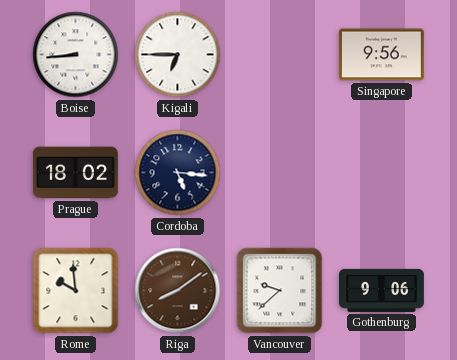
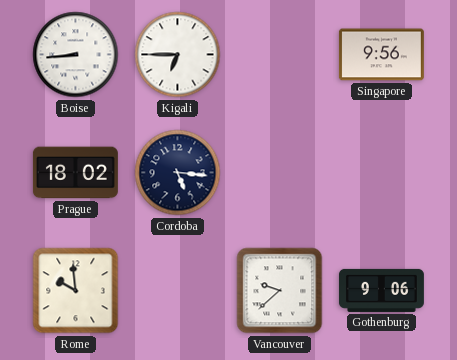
Riga: 8:09 -> none
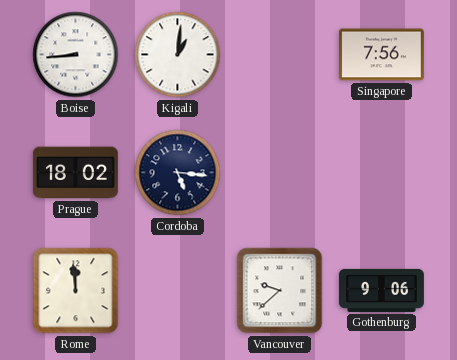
Kigali: 6:45 -> 1:01
Singapore: 9:56 -> 7:56
Rome: 9:59 -> 11:59
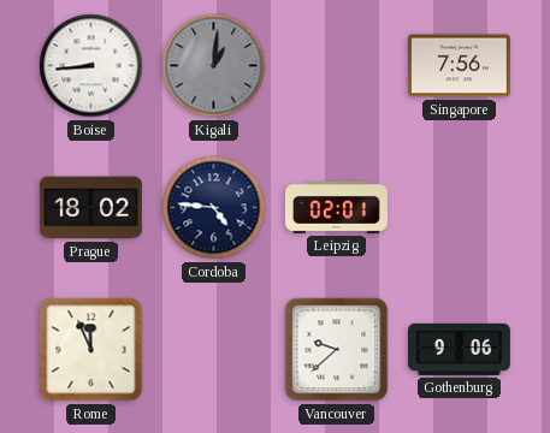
Kigali dial: white -> grey
Cordoba: 5:16 -> 4:46
Leipzig: none -> 02:01
Rome: 11:59 -> 11:56
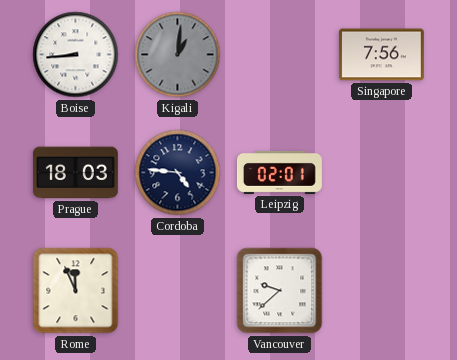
Prague: 18:02 -> 18:03
Gothenburg: 9:06 -> none
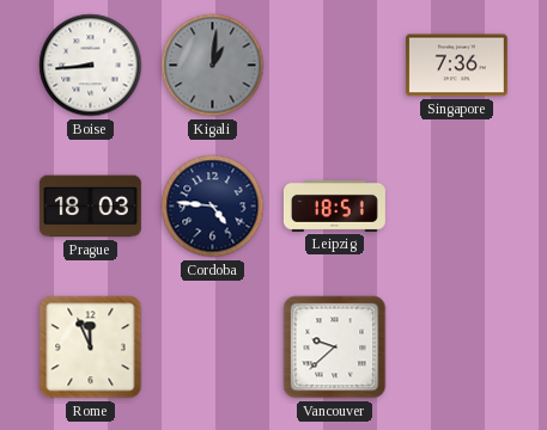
Singapore: 7:56 -> 7:36
Leipzig: 02:01 -> 18:51
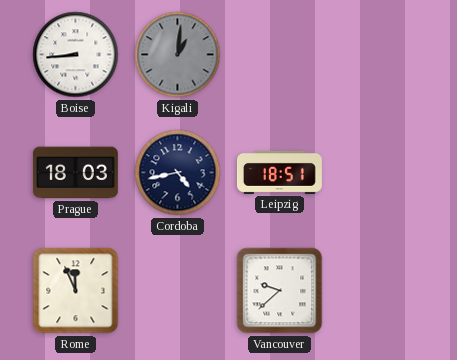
Singapore: 7:36 -> none
Cordoba: 4:46 -> 4:43
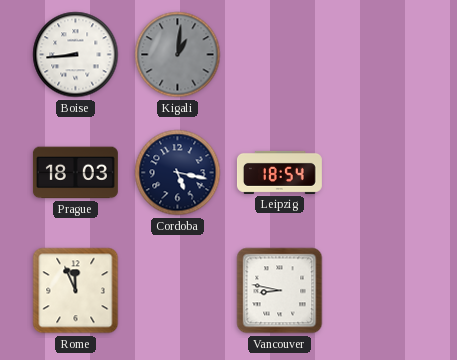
Cordoba: 4:43 -> 5:17
Leipzig: 18:51 -> 18:54
Vancouver: 9:38 -> 8:47
